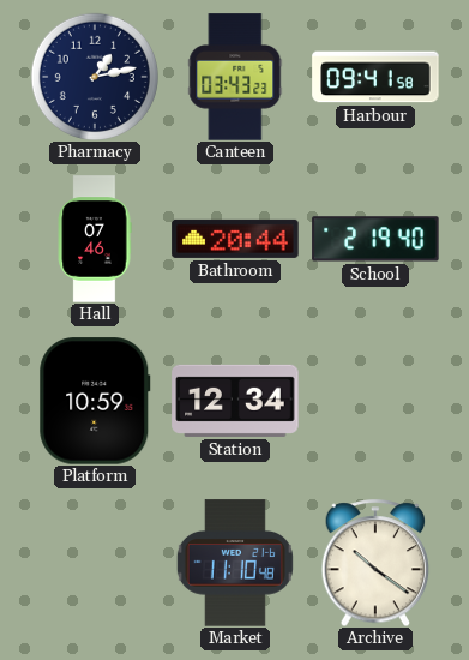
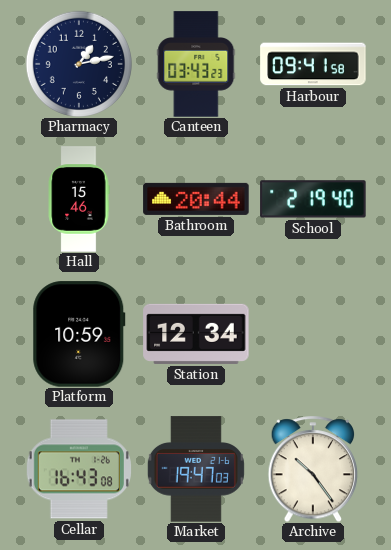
Hall: 07:46 -> 15:46
Cellar: none -> 16:43
Market: 11:10 -> 19:47
Archive: 10:21 -> 10:24
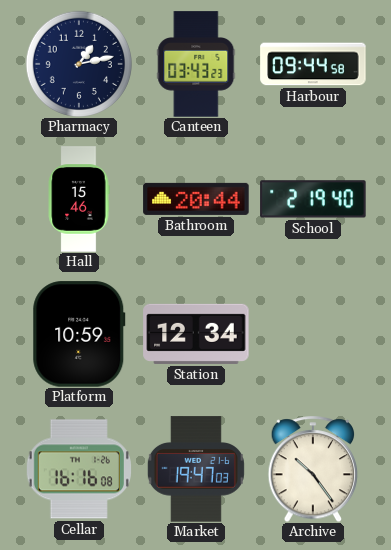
Harbour: 09:41 -> 09:44
Cellar: 16:43 -> 16:16
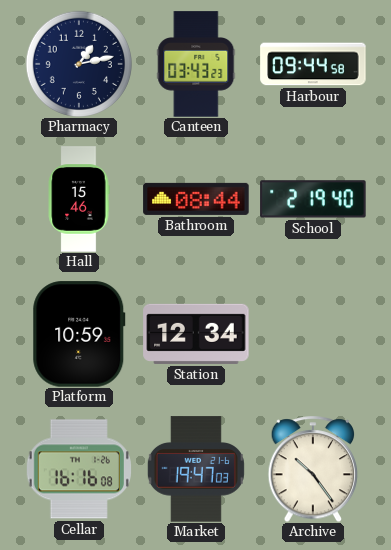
Bathroom: 20:44 -> 08:44
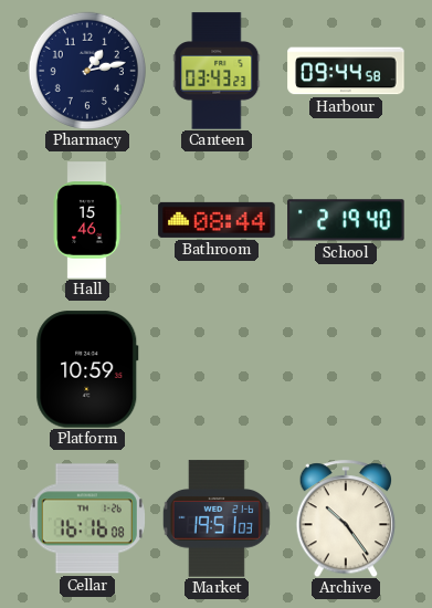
Station: 12:34 -> none
Market: 19:47 -> 19:51
